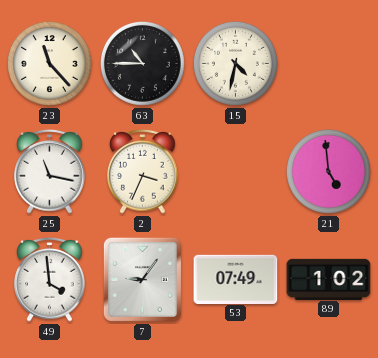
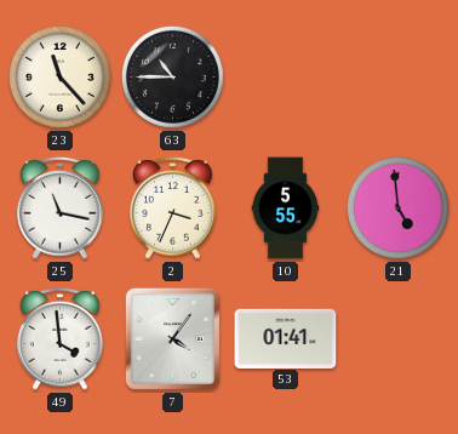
15: 4:32 -> none
10: none -> 5:55
7: 9:06 -> 4:06
53: 07:49 -> 01:41
89: 1:02 -> none
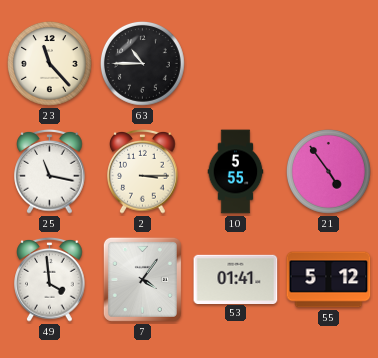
2: 3:34 -> 3:15
21: 4:59 -> 4:54
55: none -> 5:12
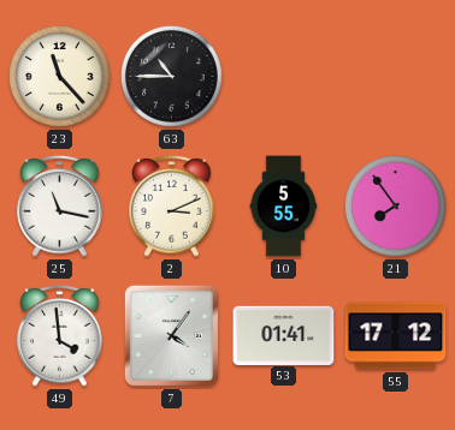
2: 3:15 -> 3:11
21: 4:54 -> 7:54
55: 5:12 -> 17:12
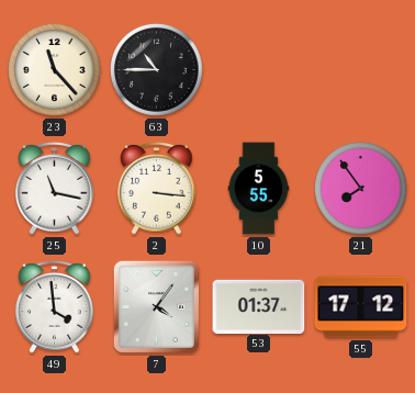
2: 3:11 -> 3:16
53: 01:41 -> 01:37
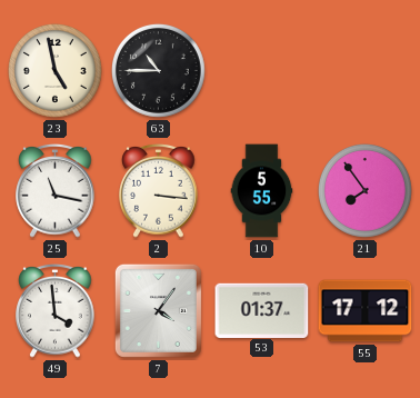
23: 11:23 -> 4:58
